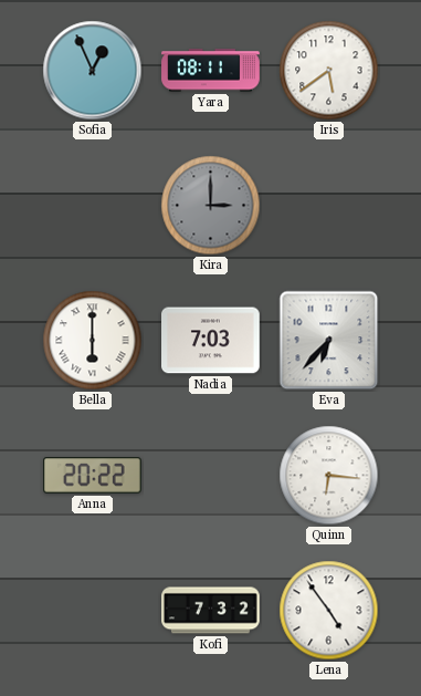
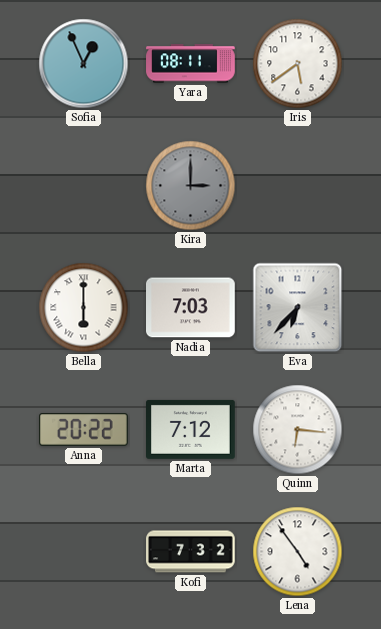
Marta: none -> 7:12
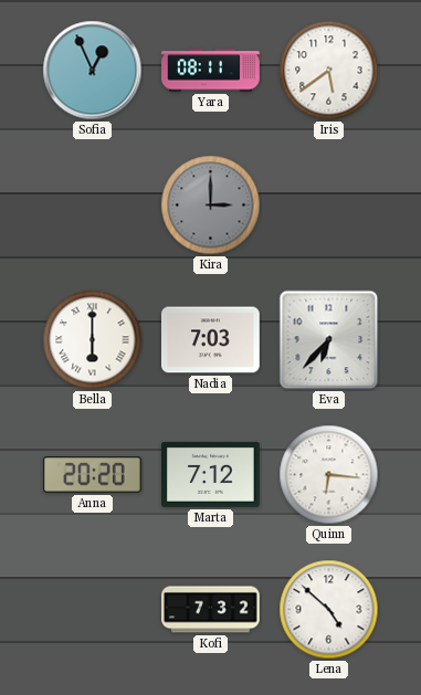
Anna: 20:22 -> 20:20
Lena: 4:54 -> 4:52
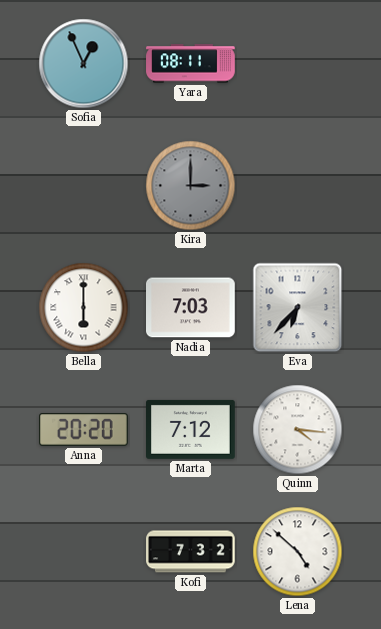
Iris: 5:39 -> none
Quinn: 6:16 -> 4:16
